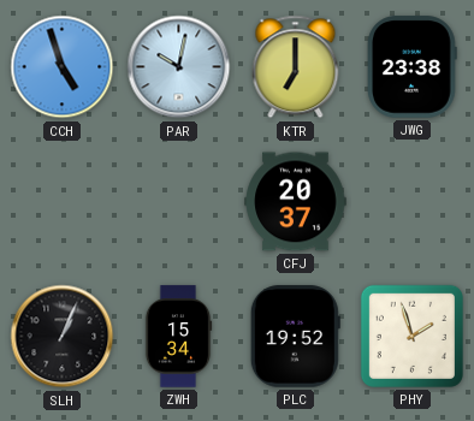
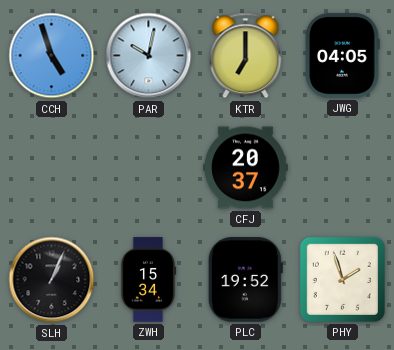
JWG: 23:38 -> 04:05
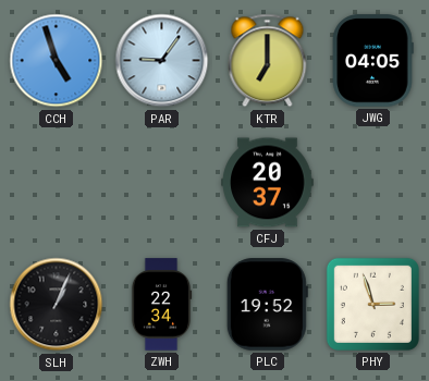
PAR: 10:02 -> 9:06
ZWH: 15:34 -> 22:34
PHY: 1:57 -> 2:57
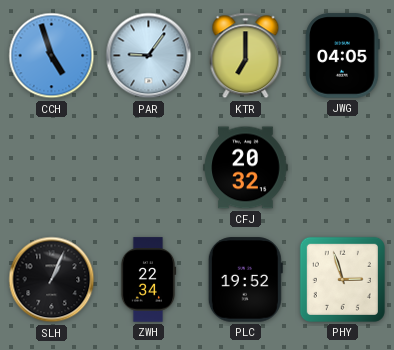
CFJ: 20:37 -> 20:32
